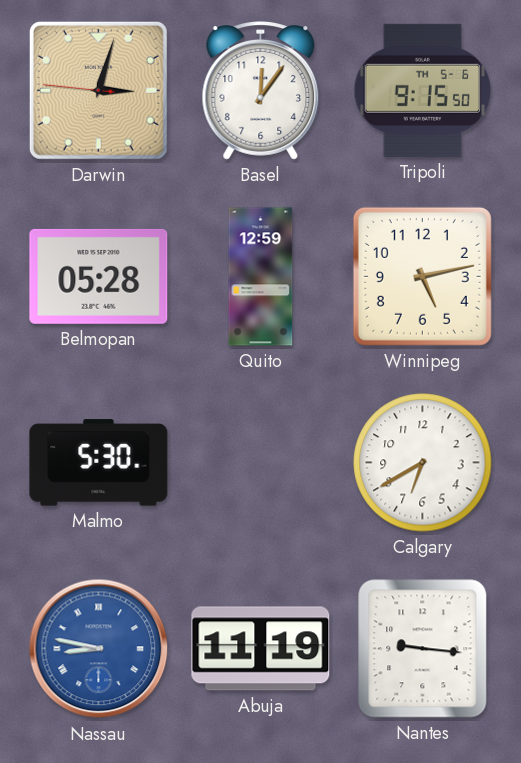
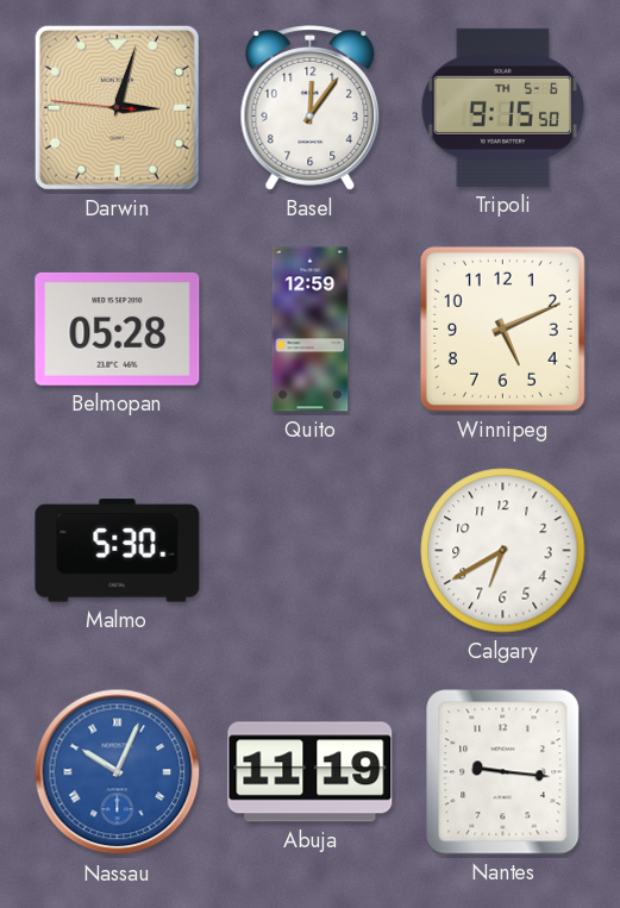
Winnipeg: 5:13 -> 5:11
Nassau: 8:47 -> 10:04
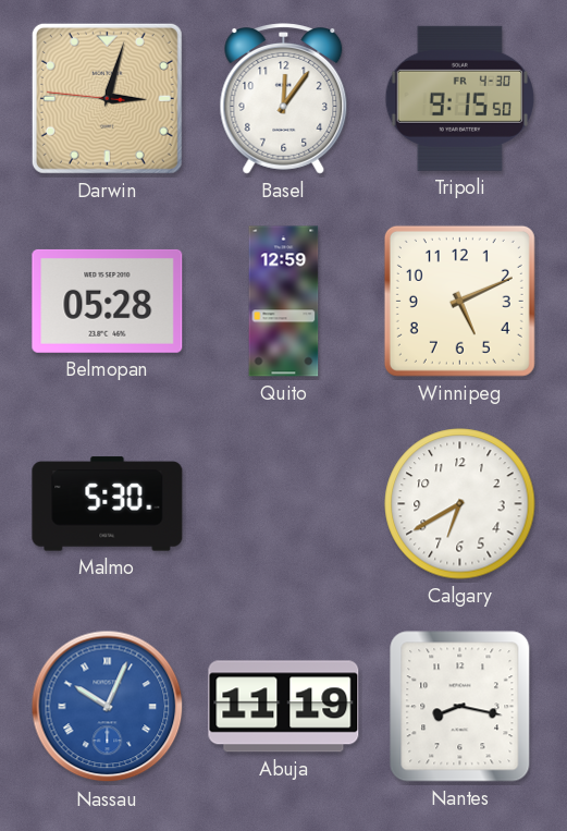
Tripoli date: TH 5-6 -> FR 4-30
Nantes: 9:16 -> 8:17
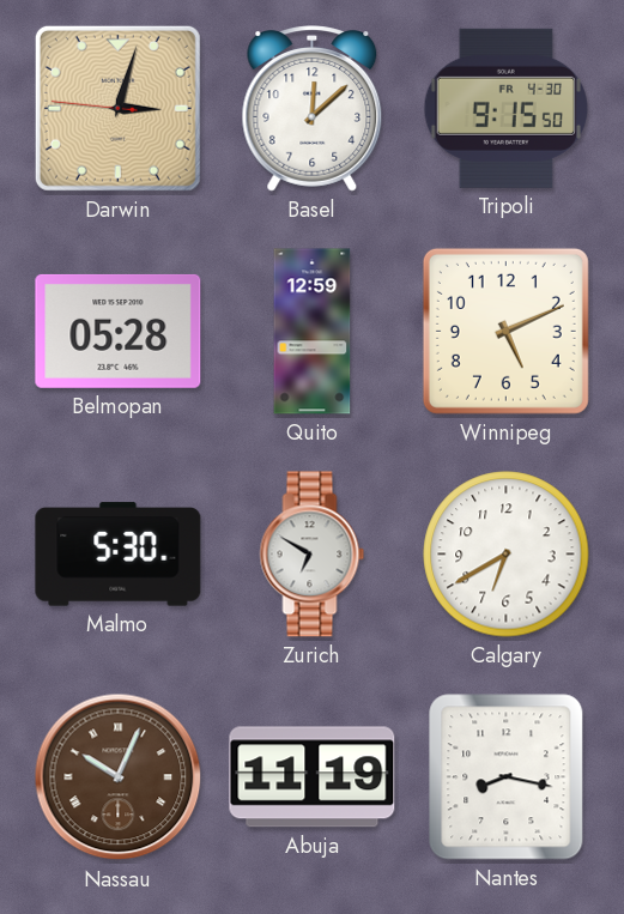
Basel: 12:06 -> 12:08
Zurich: none -> 6:50
Nassau dial: blue -> brown
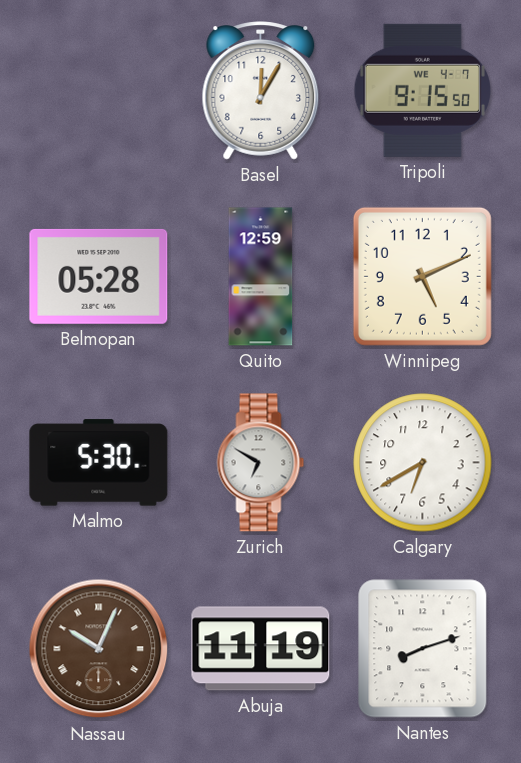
Darwin: 3:02 -> none
Basel: 12:08 -> 12:05
Tripoli date: FR 4-30 -> WE 4-7
Nantes: 8:17 -> 8:12
